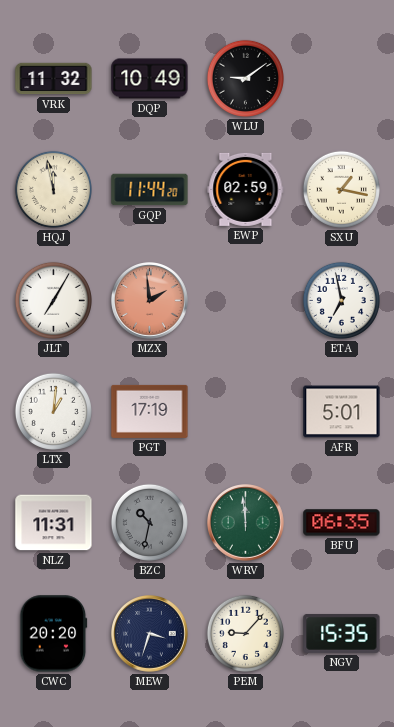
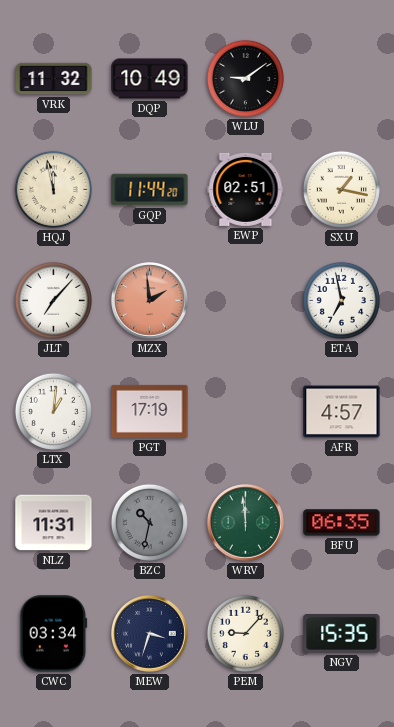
EWP: 02:59 -> 02:51
JLT: 7:05 -> 7:07
AFR: 5:01 -> 4:57
CWC: 20:20 -> 03:34
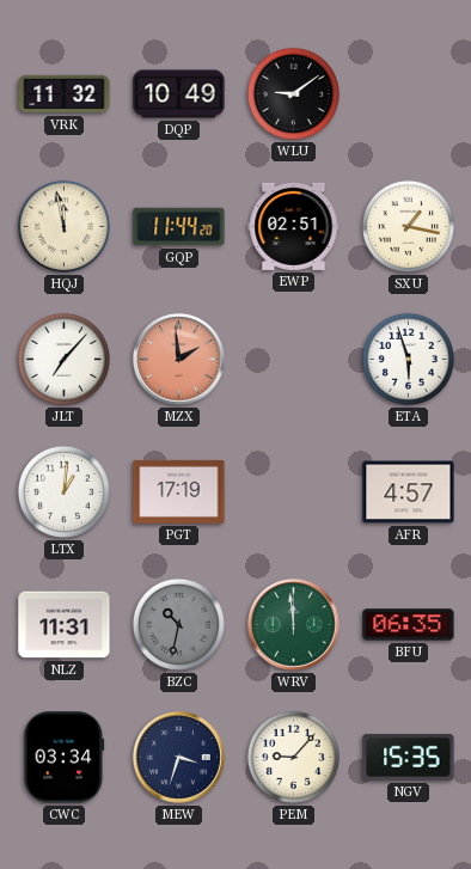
ETA: 6:58 -> 5:57
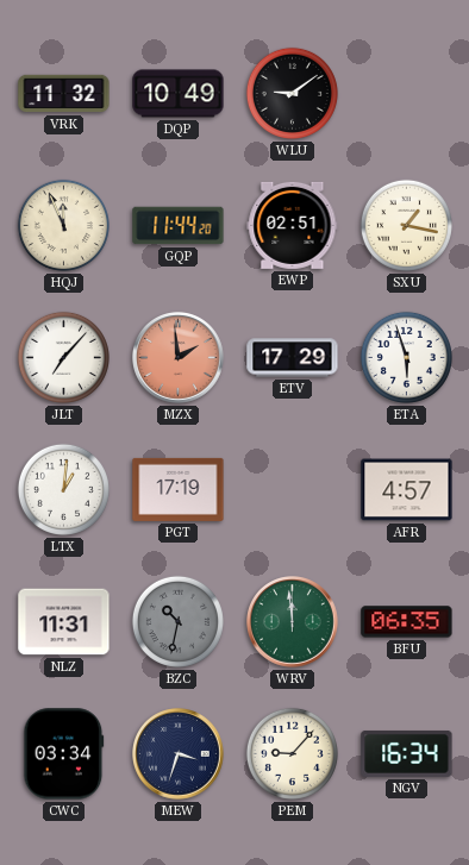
HQJ: 11:58 -> 11:56
ETV: none -> 17:29
NGV: 15:35 -> 16:34
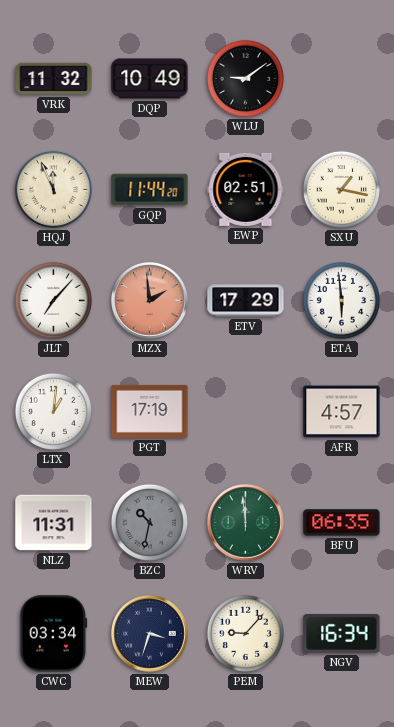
ETA: 5:57 -> 5:59
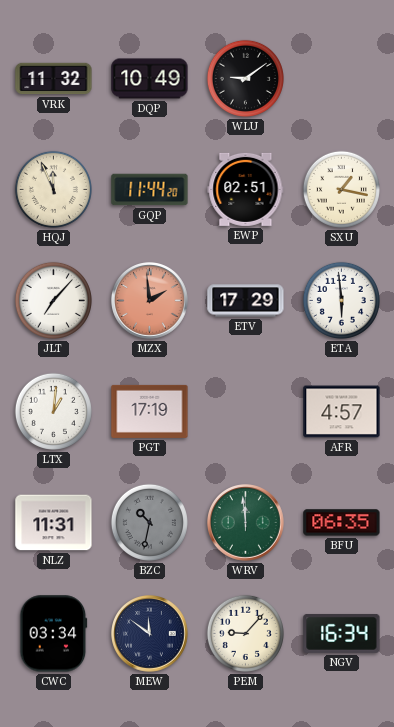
MEW: 3:33 -> 11:51
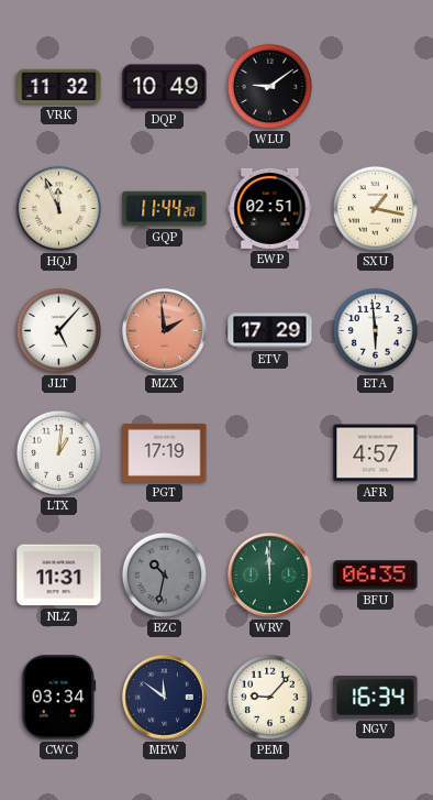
JLT: 7:07 -> 5:07
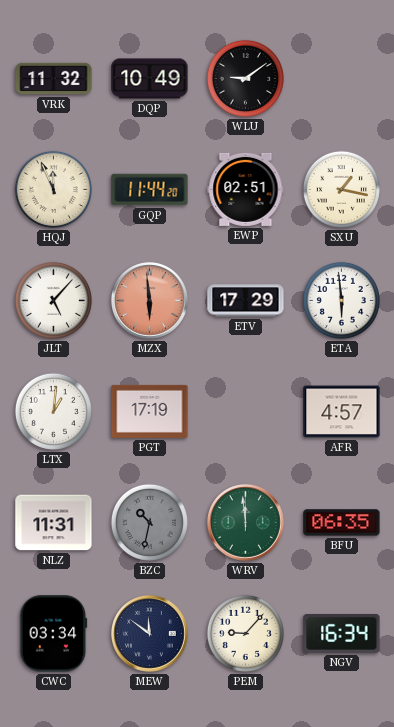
MZX: 1:59 -> 5:59
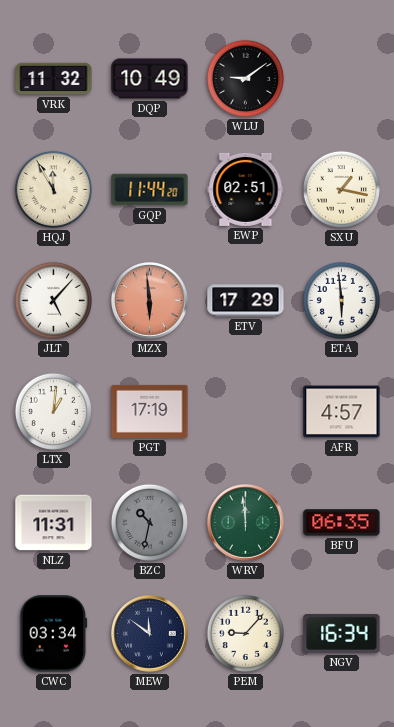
HQJ: 11:56 -> 11:55
